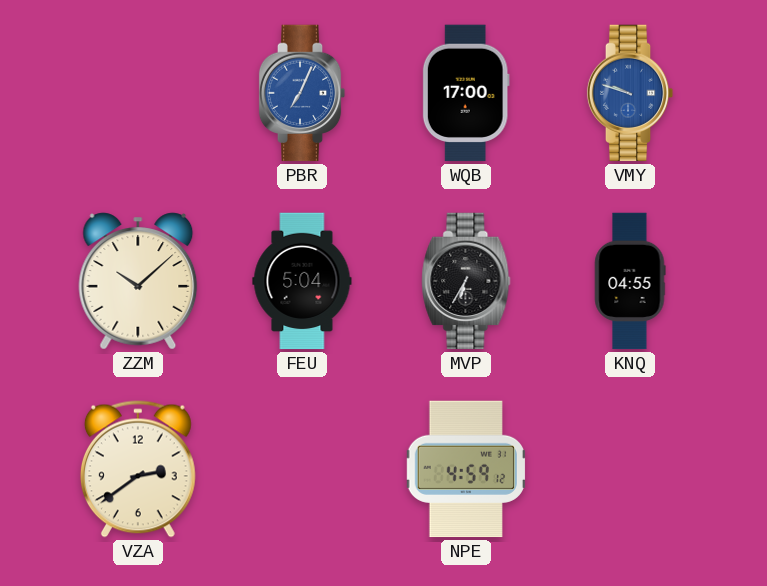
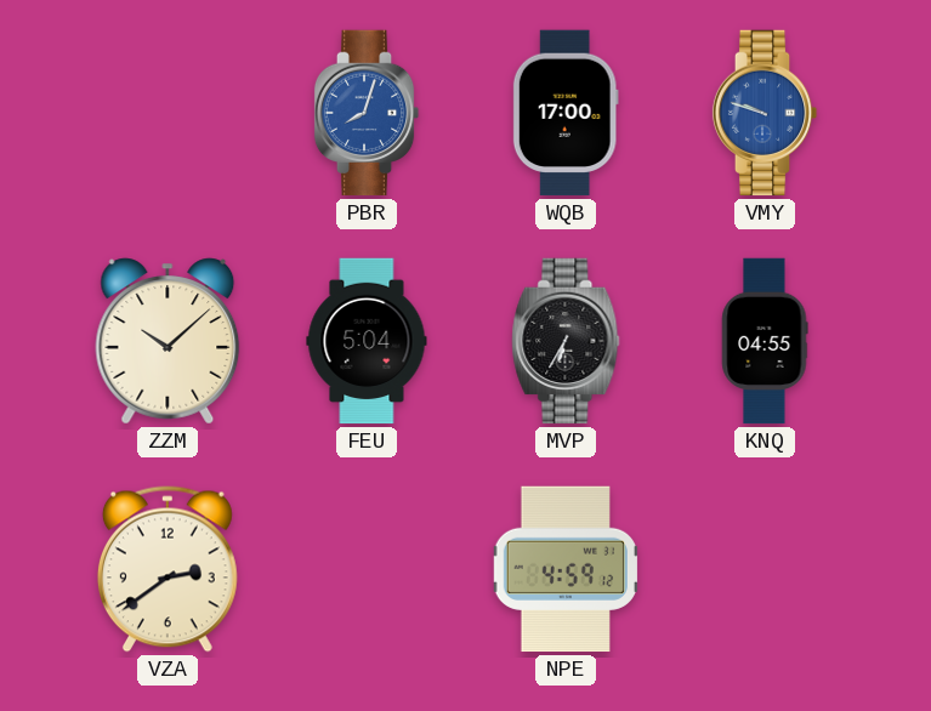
PBR: 7:04 -> 8:03
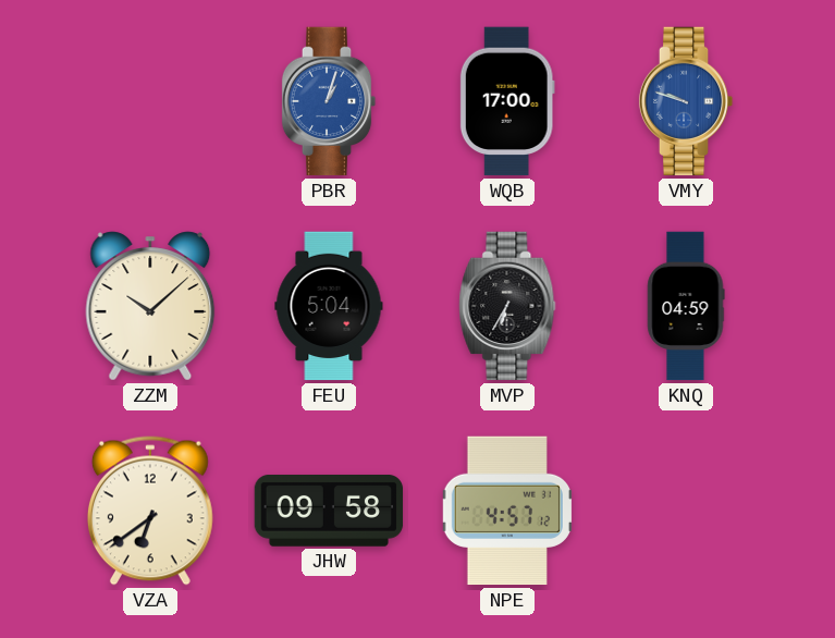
PBR: 8:03 -> 1:03
KNQ: 04:55 -> 04:59
VZA: 2:39 -> 6:39
JHW: none -> 09:58
NPE: 4:59 -> 4:57
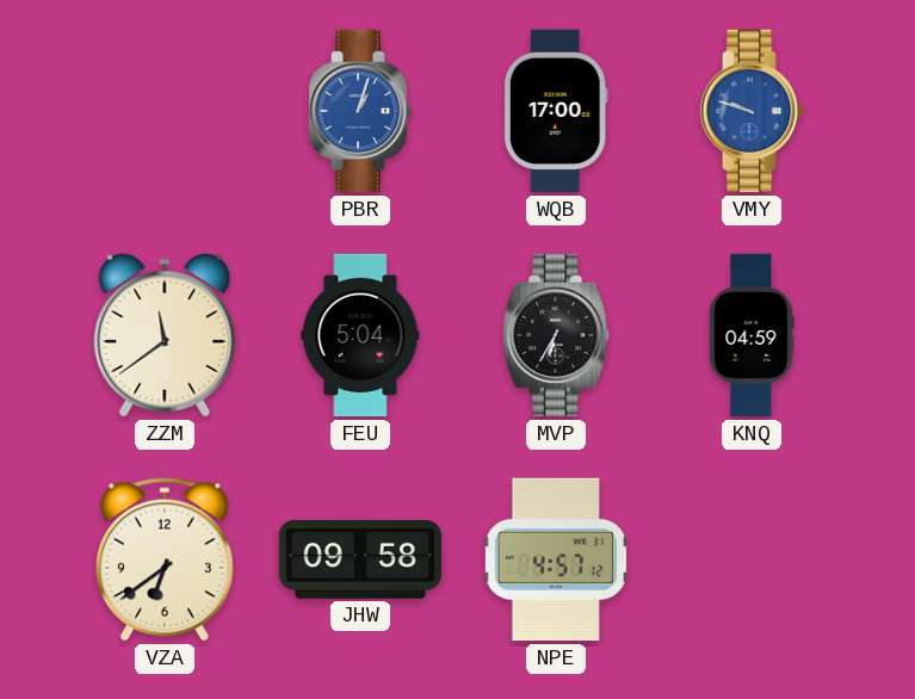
ZZM: 10:08 -> 11:39
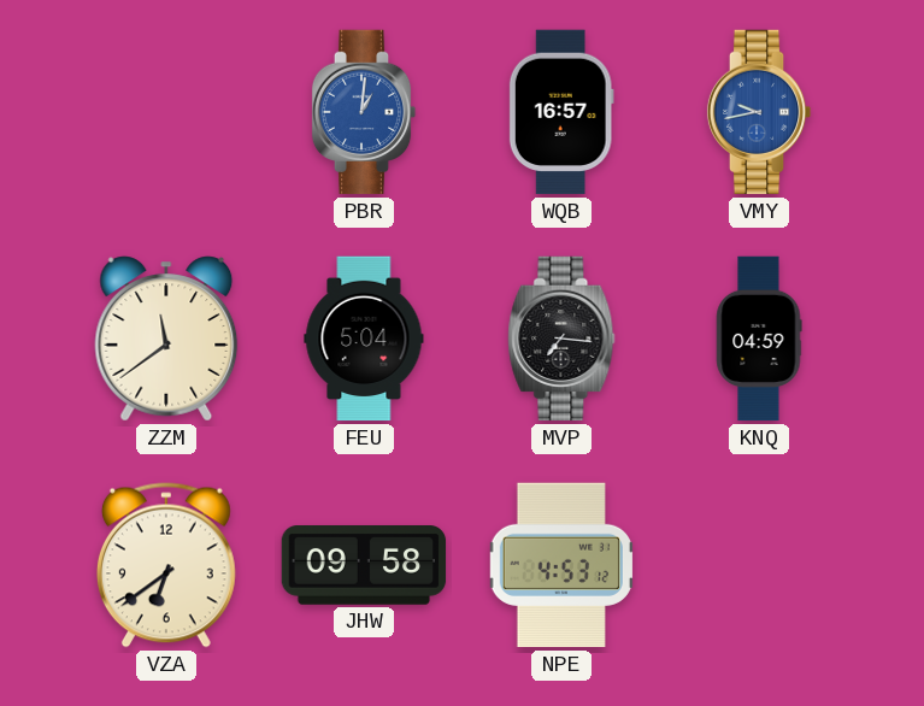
PBR: 1:03 -> 1:01
WQB: 17:00 -> 16:57
VMY: 9:48 -> 9:43
MVP: 6:35 -> 7:16
NPE: 4:57 -> 4:53
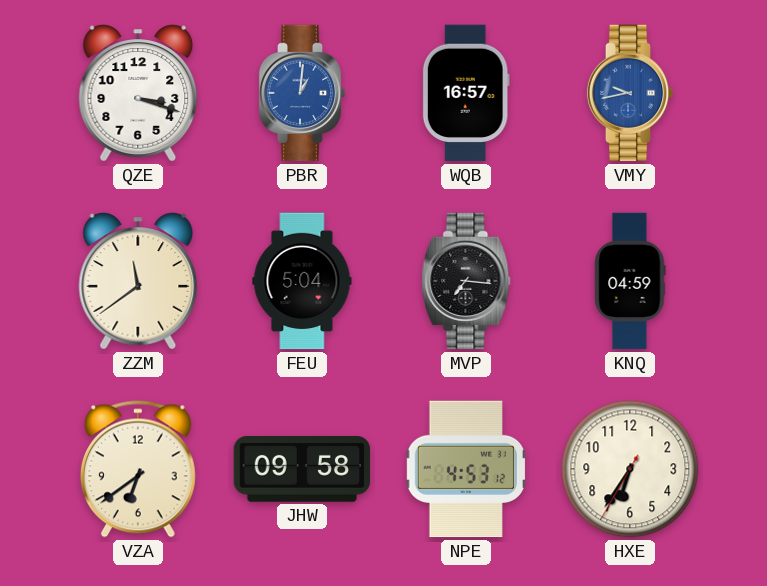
QZE: none -> 3:18
HXE: none -> 6:35
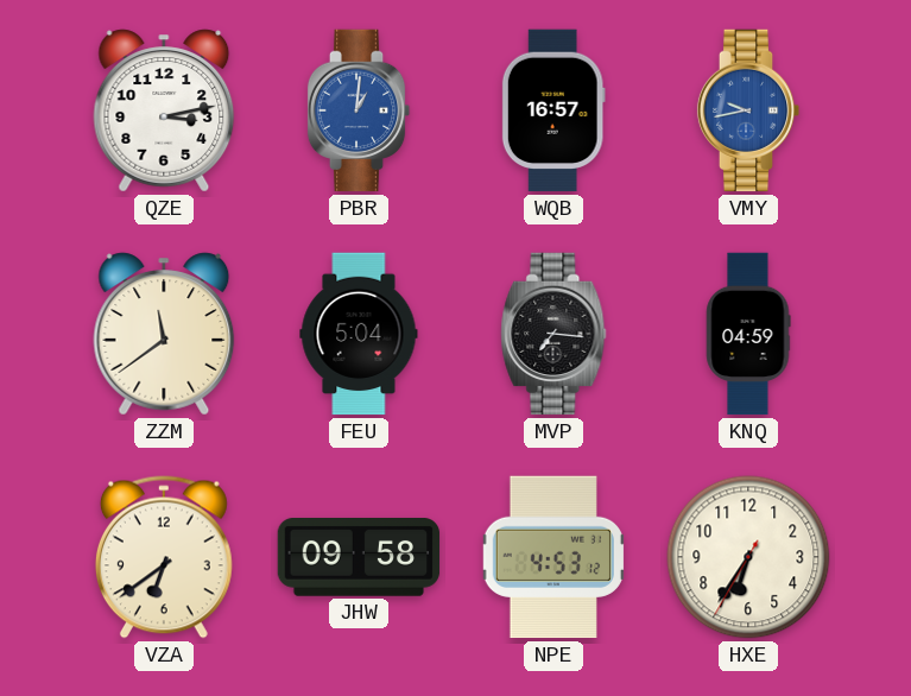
QZE: 3:18 -> 3:13
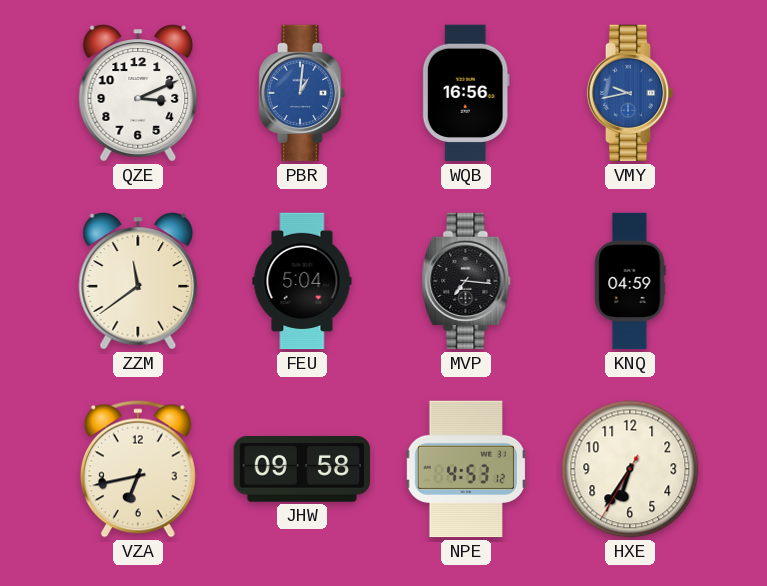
QZE: 3:13 -> 3:11
WQB: 16:57 -> 16:56
VZA: 6:39 -> 6:43
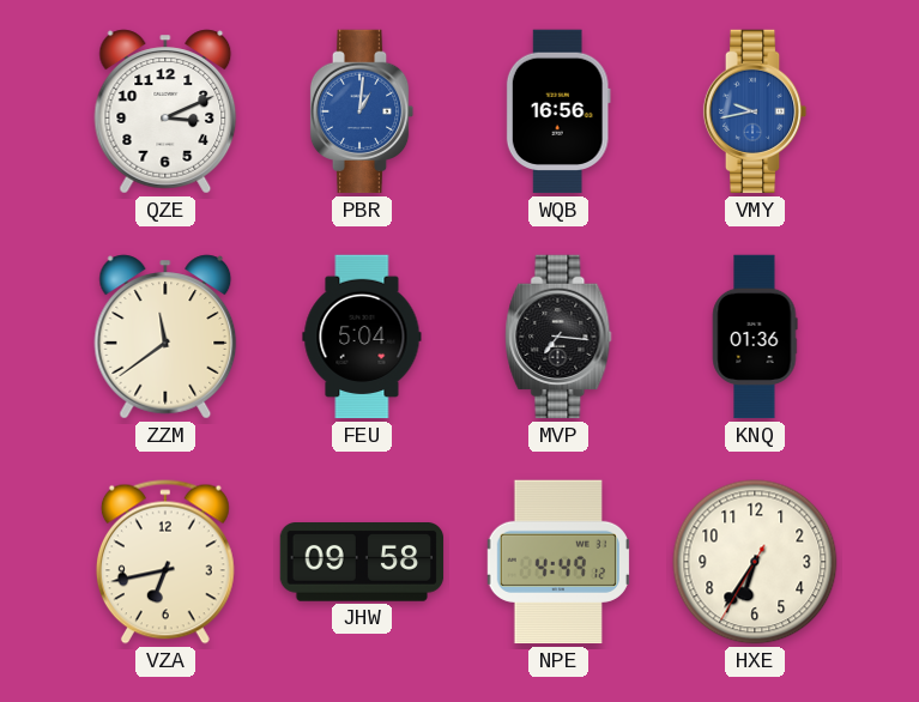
KNQ: 04:59 -> 01:36
NPE: 4:53 -> 4:49
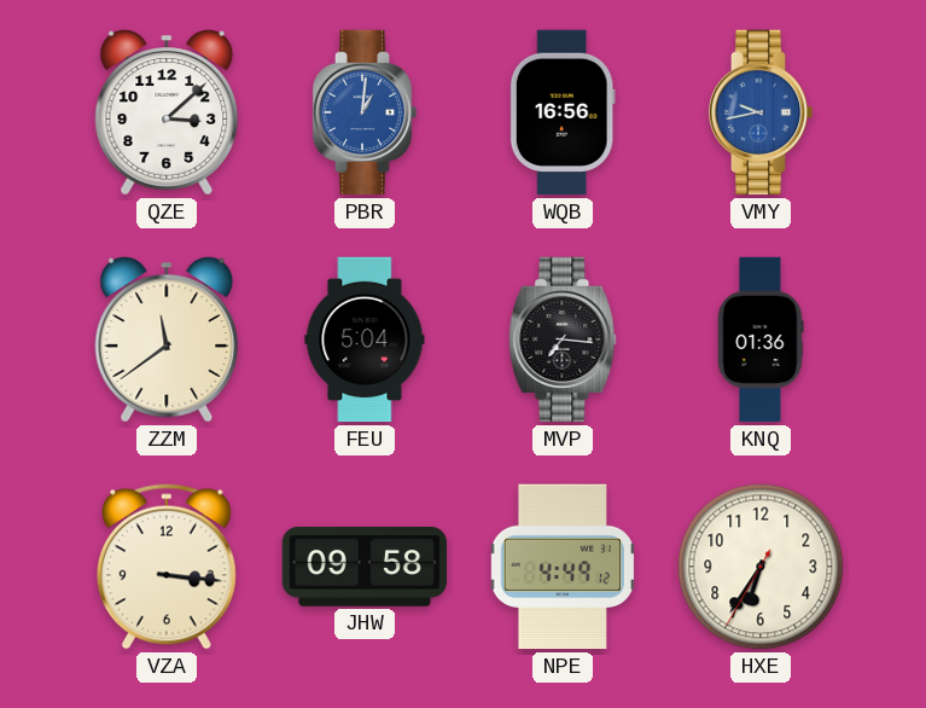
QZE: 3:11 -> 3:08
VZA: 6:43 -> 3:16
